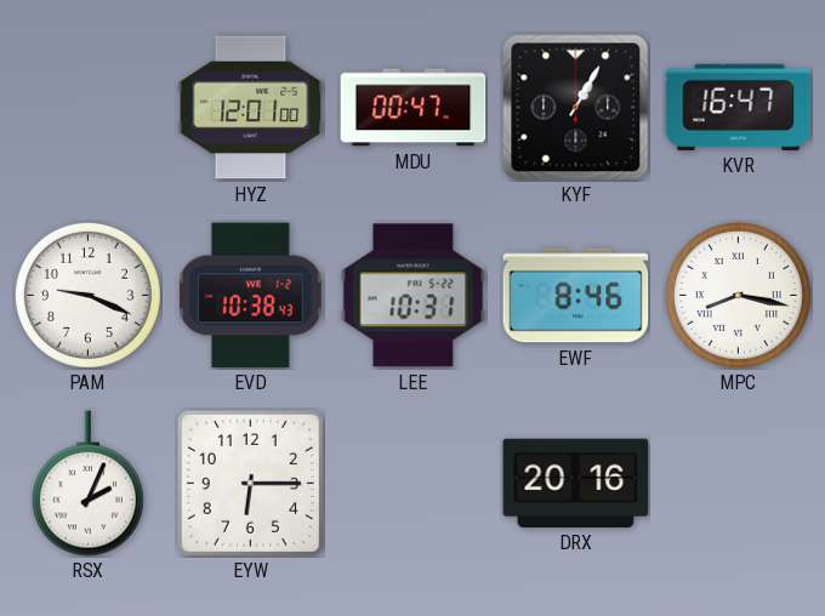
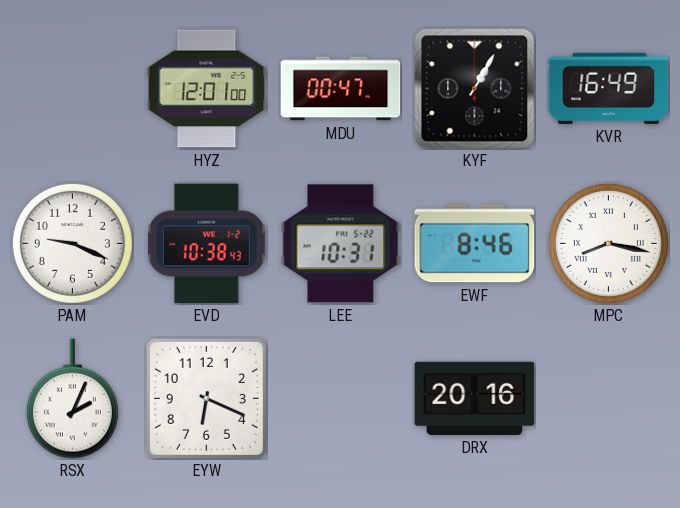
KVR: 16:47 -> 16:49
EYW: 6:15 -> 6:19
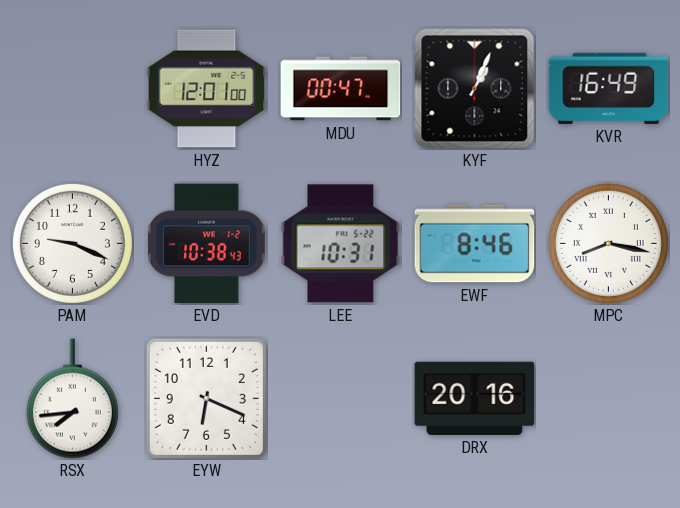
KYF: 1:05 -> 1:04
RSX: 2:04 -> 7:44
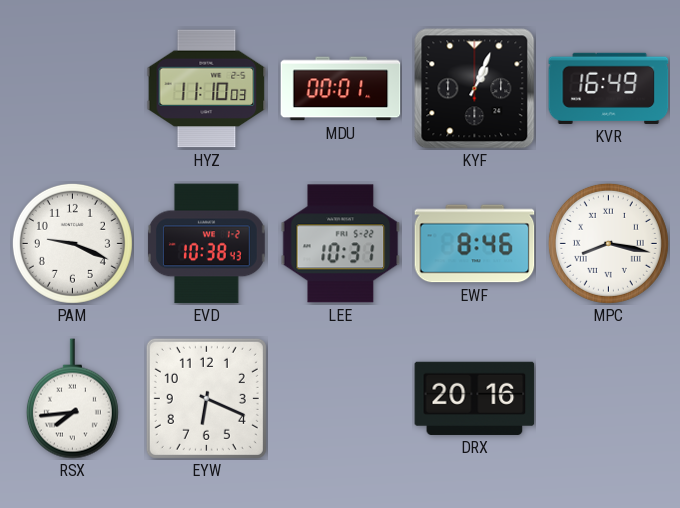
HYZ: 12:01 -> 11:10
MDU: 00:47 -> 00:01
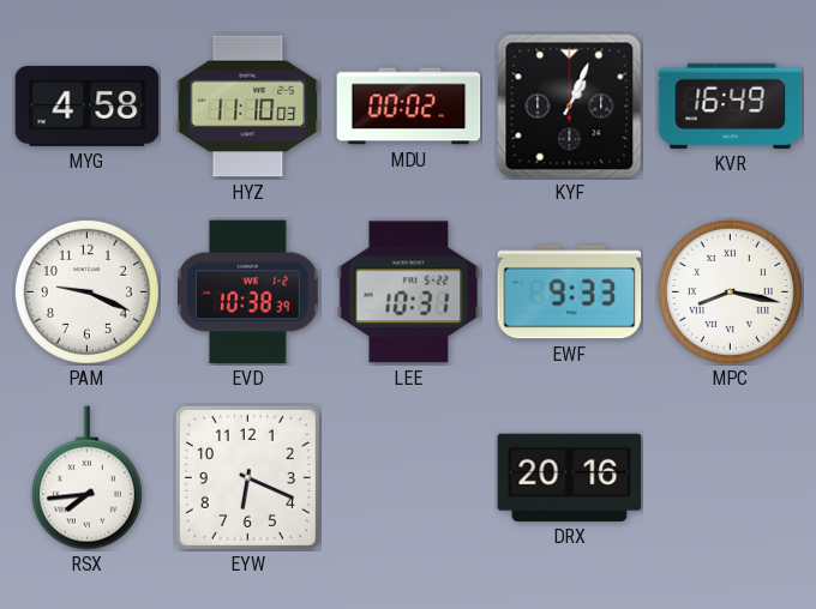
MYG: none -> 4:58
MDU: 00:01 -> 00:02
EVD: 10:38:43 -> 10:38:39
EWF: 8:46 -> 9:33
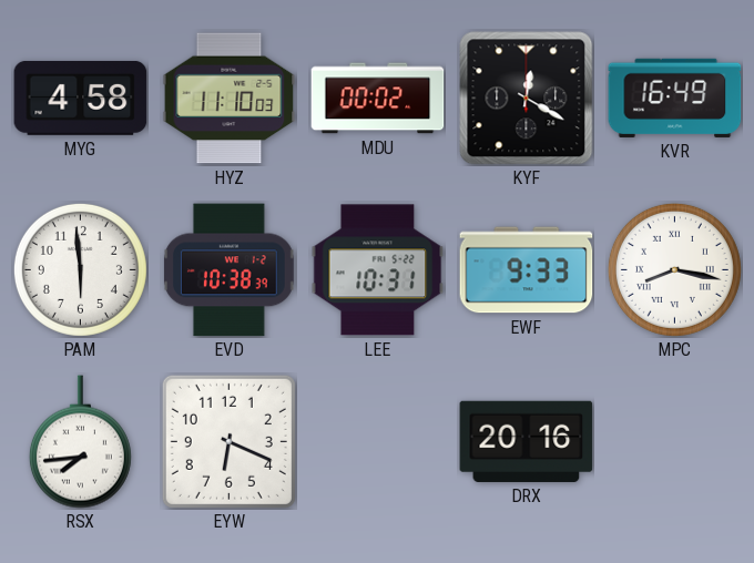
KYF: 1:04 -> 12:20
PAM: 9:19 -> 5:59
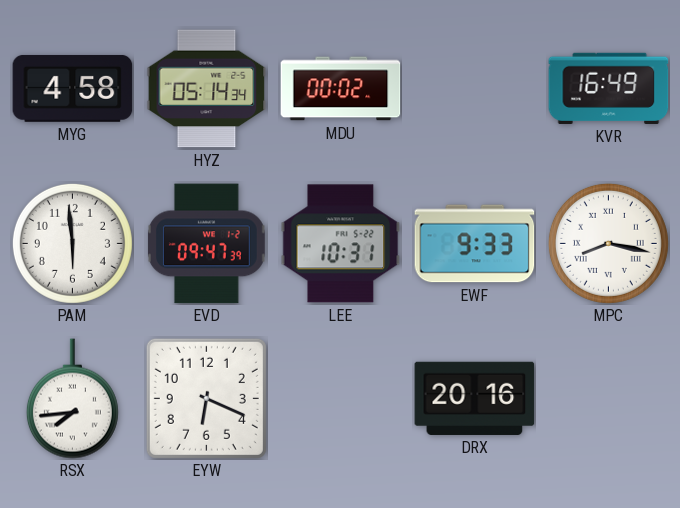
HYZ: 11:10 -> 05:14
KYF: 12:20 -> none
EVD: 10:38 -> 09:47
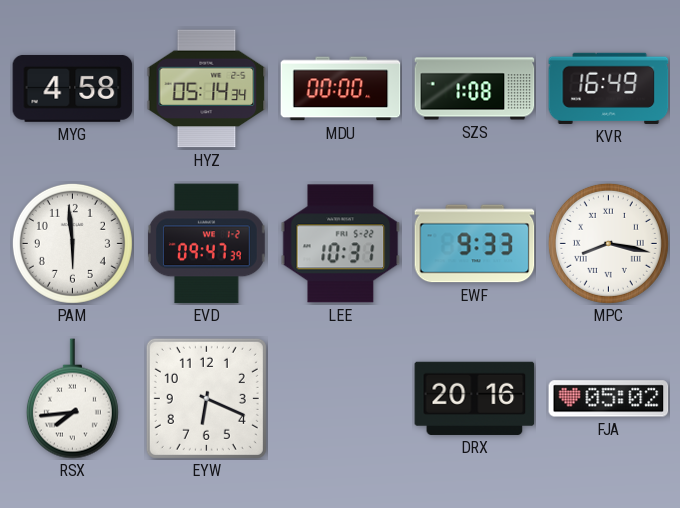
MDU: 00:02 -> 00:00
SZS: none -> 1:08
FJA: none -> 05:02
